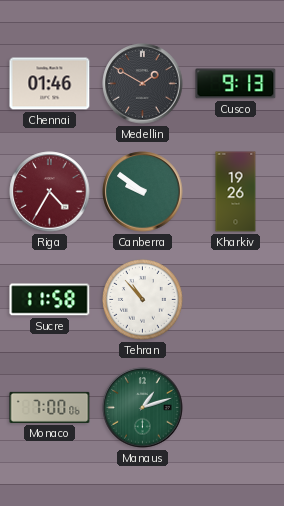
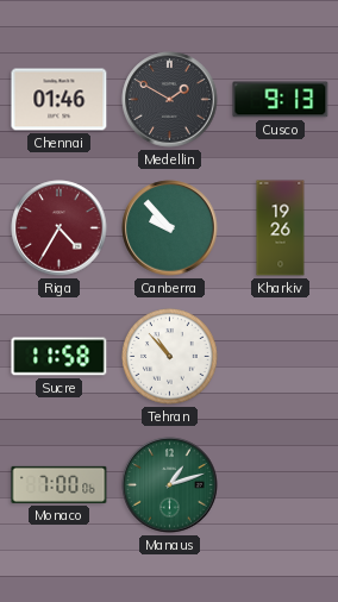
Canberra: 9:51 -> 9:53
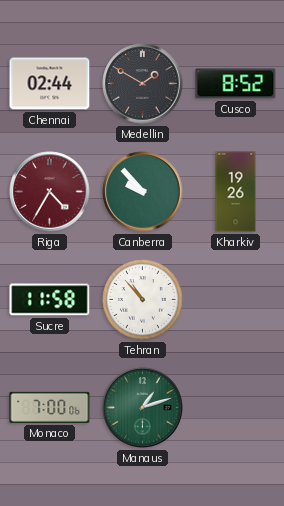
Chennai: 01:46 -> 02:44
Cusco: 9:13 -> 8:52
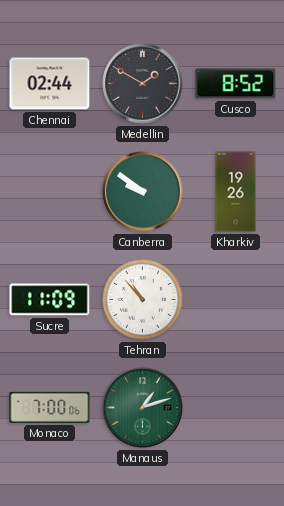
Riga: 4:35 -> none
Canberra: 9:53 -> 9:51
Sucre: 11:58 -> 11:09
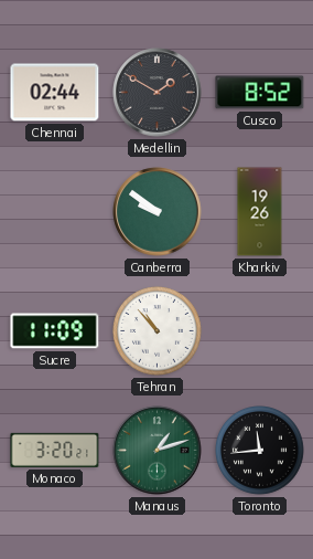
Monaco: 7:00 -> 3:20
Toronto: none -> 11:44
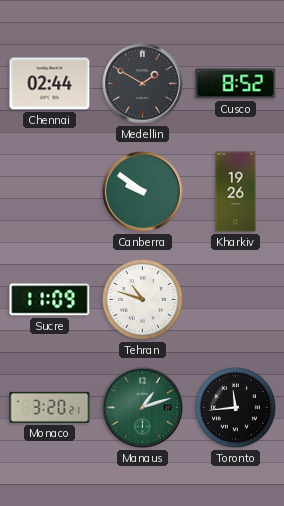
Tehran: 10:53 -> 10:48
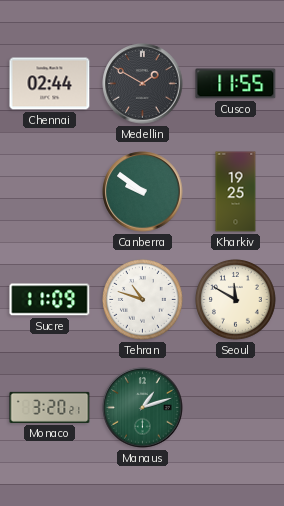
Cusco: 8:52 -> 11:55
Kharkiv: 19:26 -> 19:25
Seoul: none -> 11:50
Toronto: 11:44 -> none
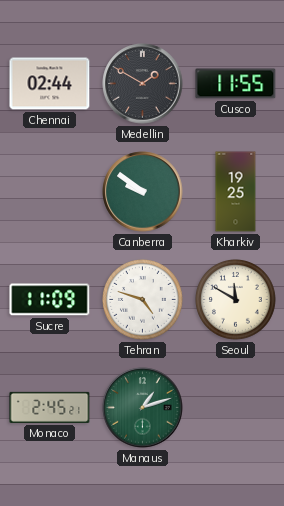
Tehran: 10:48 -> 4:48
Monaco: 3:20 -> 2:45
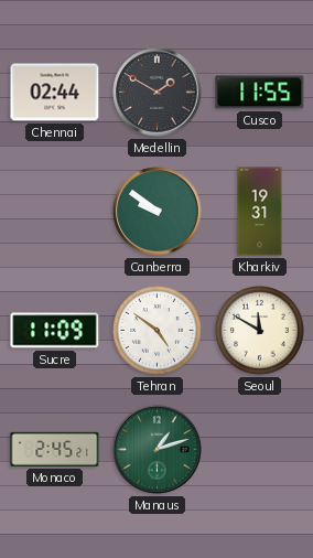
Kharkiv: 19:25 -> 19:31
Tehran: 4:48 -> 4:51
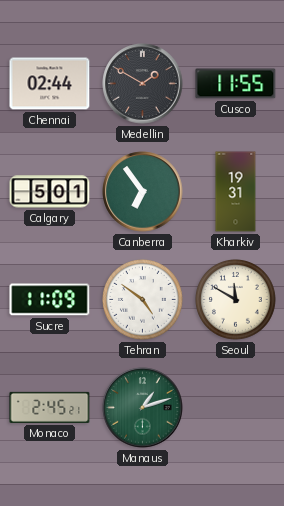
Calgary: none -> 5:01
Canberra: 9:51 -> 6:54
